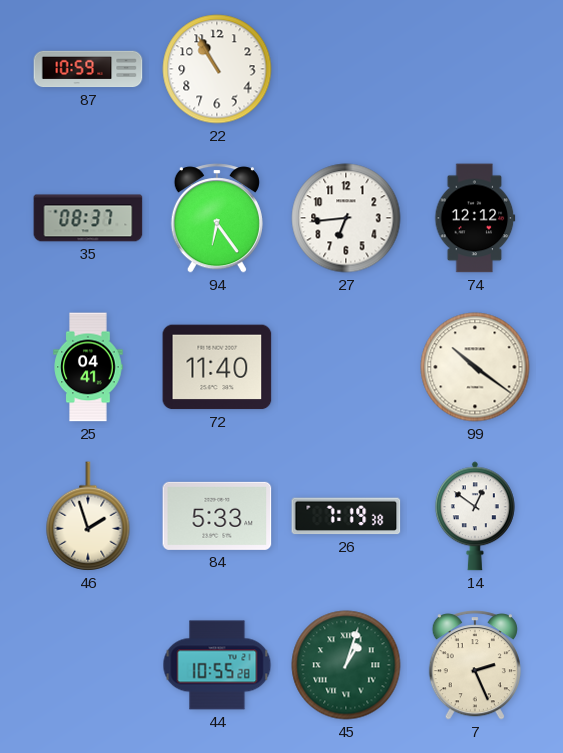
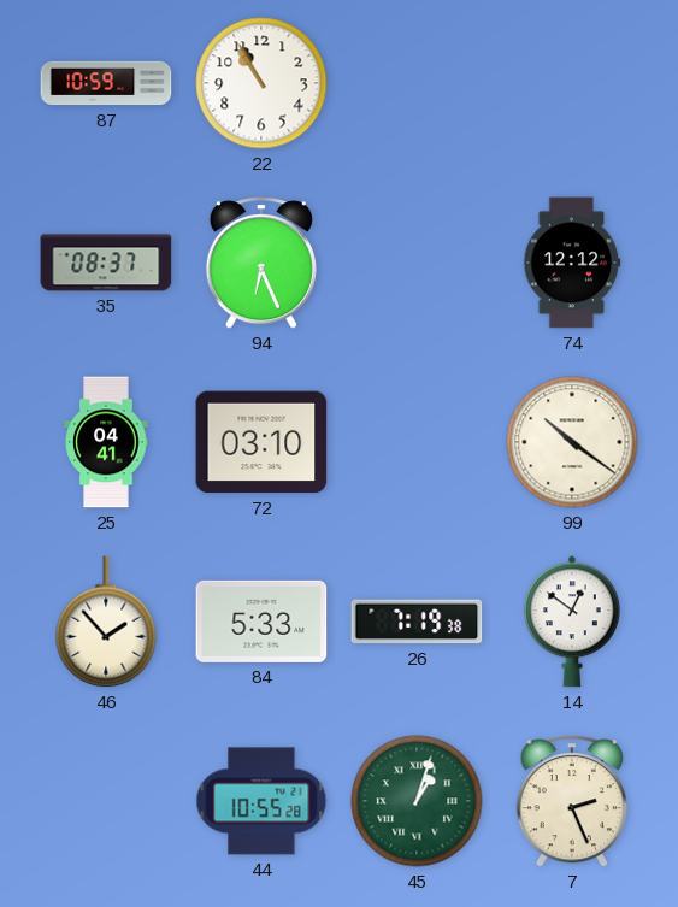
94: 6:24 -> 6:26
27: 6:44 -> none
72: 11:40 -> 03:10
46: 1:57 -> 1:53
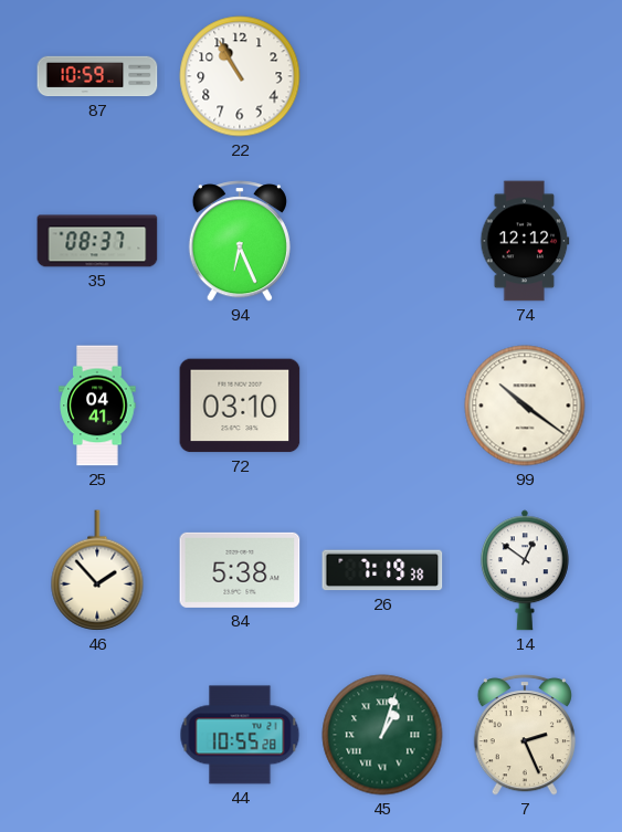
84: 5:33 -> 5:38
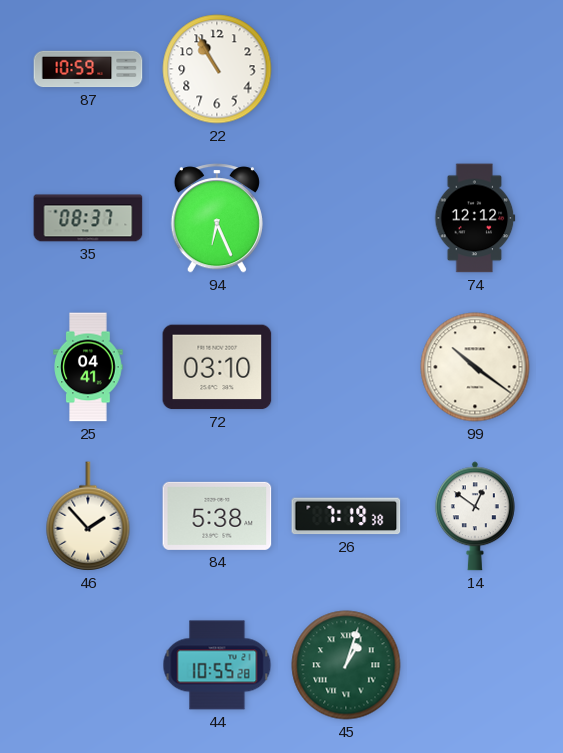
7: 2:26 -> none
